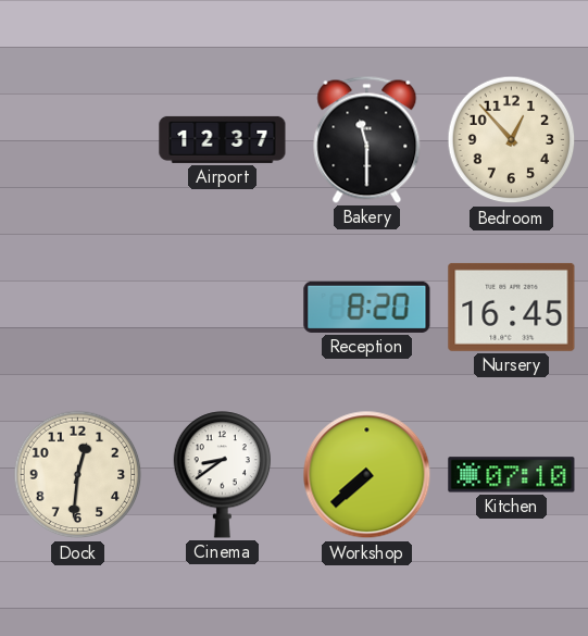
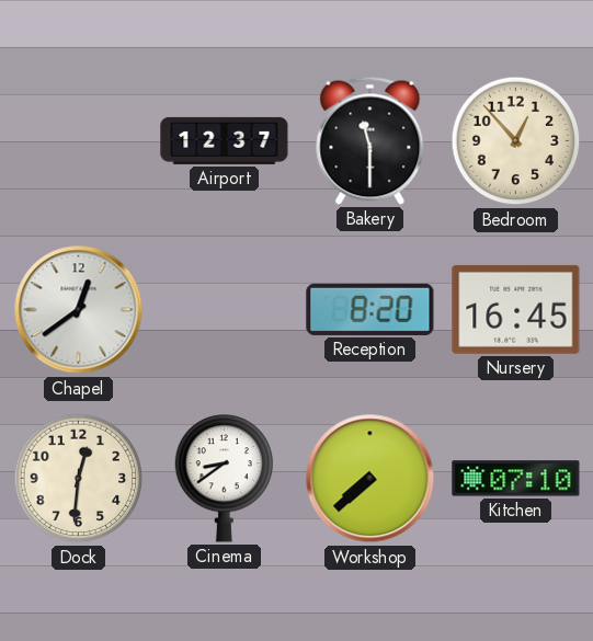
Chapel: none -> 12:39
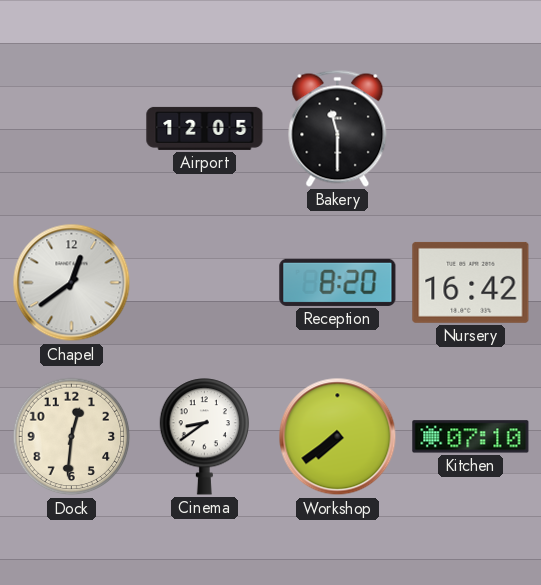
Airport: 12:37 -> 12:05
Bedroom: 12:53 -> none
Nursery: 16:45 -> 16:42
Workshop: 7:38 -> 7:39
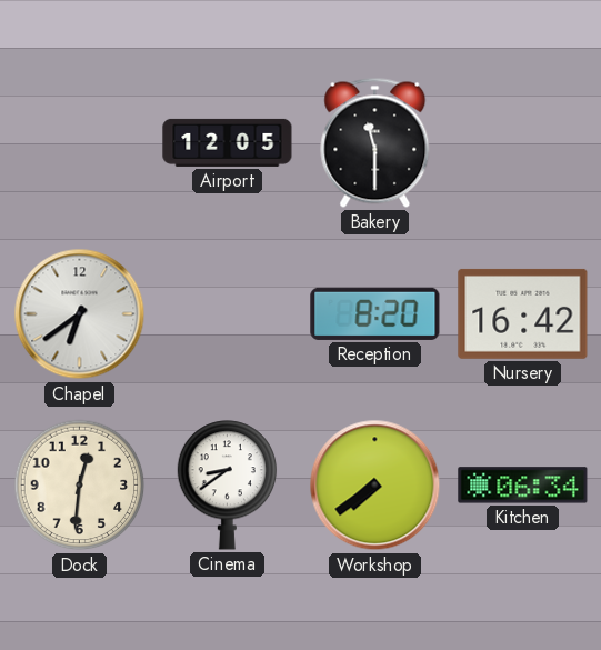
Chapel: 12:39 -> 6:39
Kitchen: 07:10 -> 06:34
